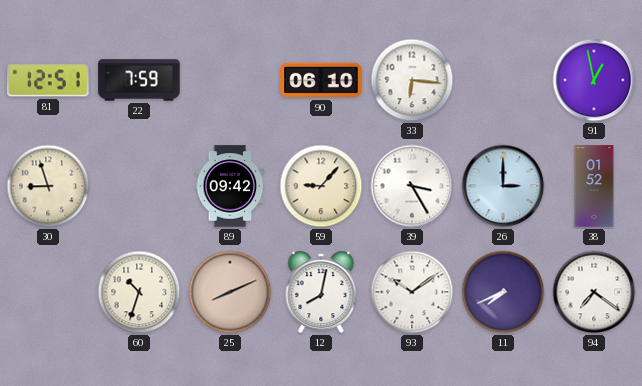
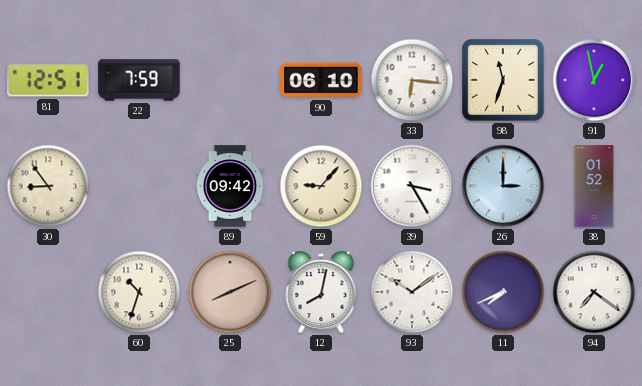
98: none -> 11:33
30: 8:57 -> 8:54
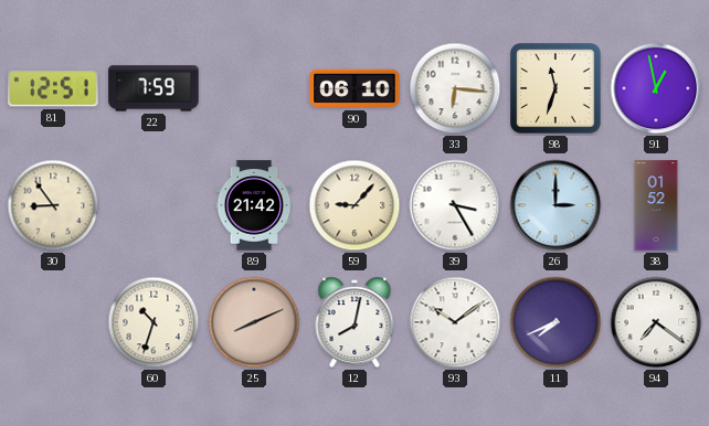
89: 09:42 -> 21:42
